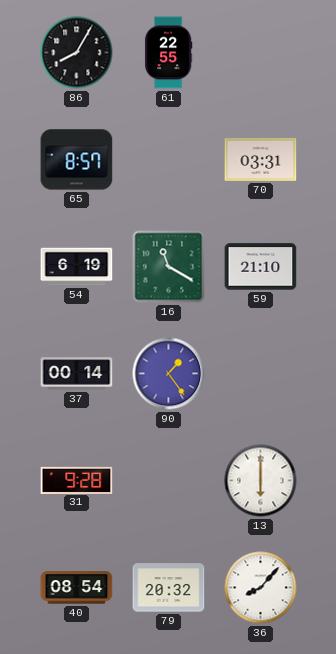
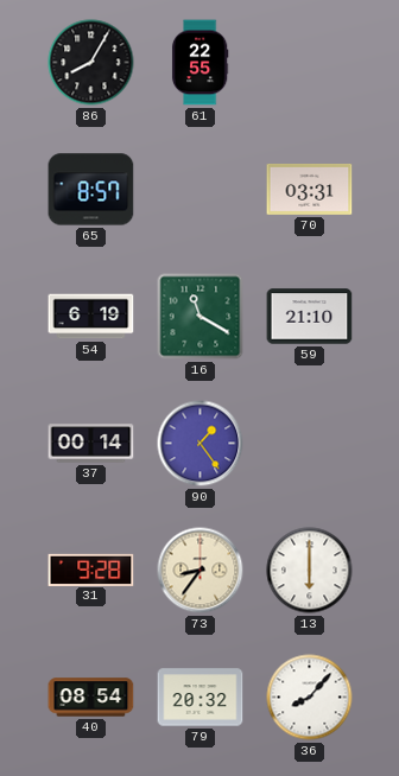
73: none -> 8:36
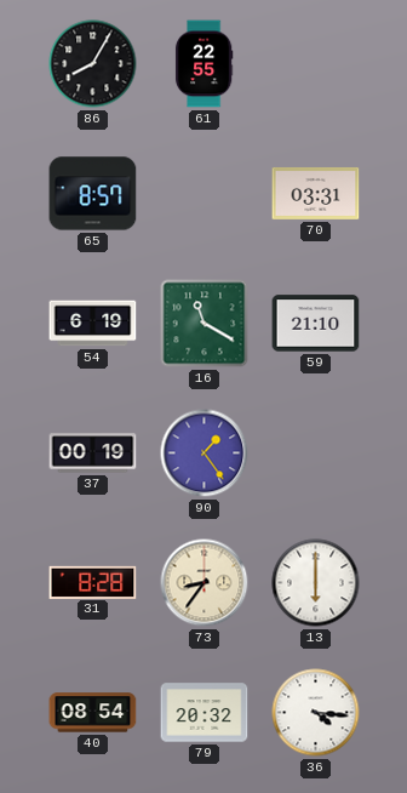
37: 00:14 -> 00:19
31: 9:28 -> 8:28
36: 8:07 -> 4:16
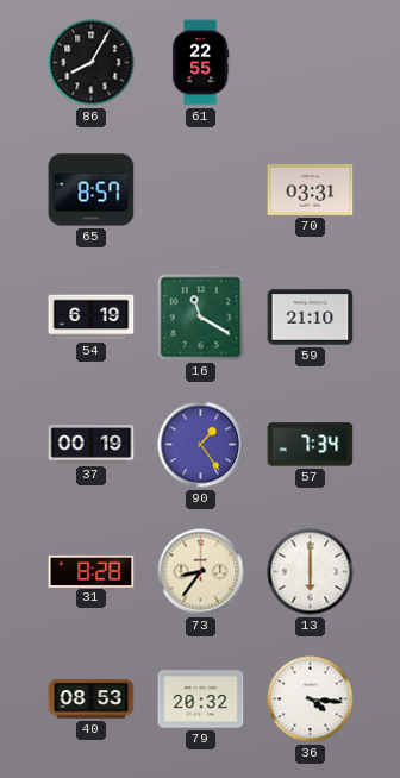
57: none -> 7:34
40: 08:54 -> 08:53
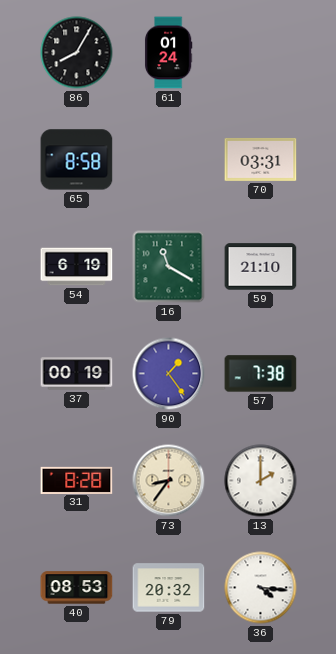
61: 22:55 -> 01:24
65: 8:57 -> 8:58
57: 7:34 -> 7:38
13: 6:00 -> 2:00
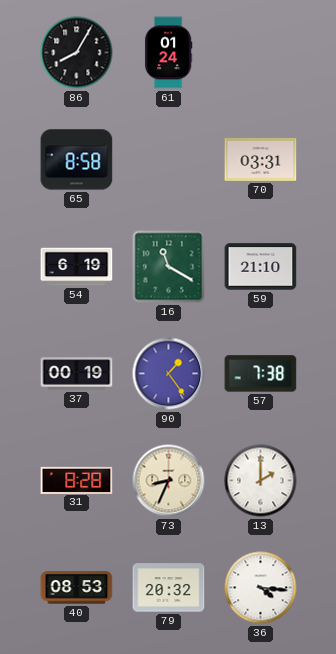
73: 8:36 -> 8:34
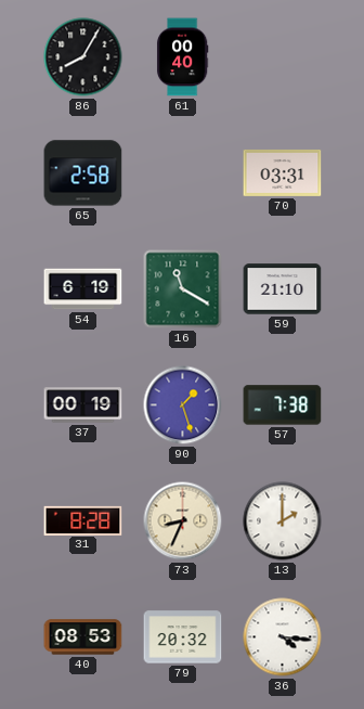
61: 01:24 -> 00:40
65: 8:58 -> 2:58
90: 1:24 -> 1:27
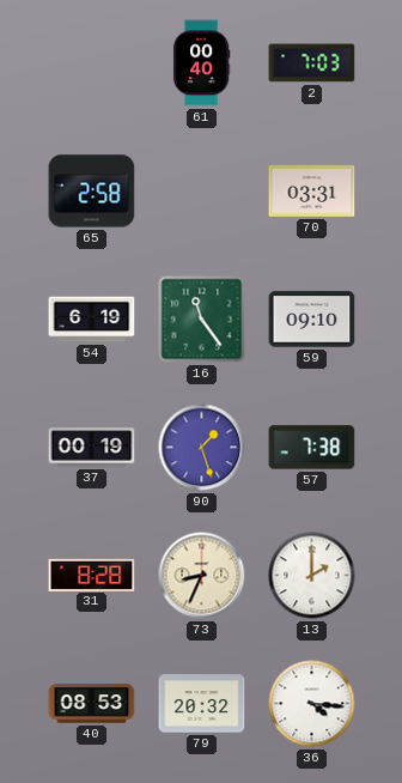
86: 8:05 -> none
2: none -> 7:03
16: 11:20 -> 11:24
59: 21:10 -> 09:10
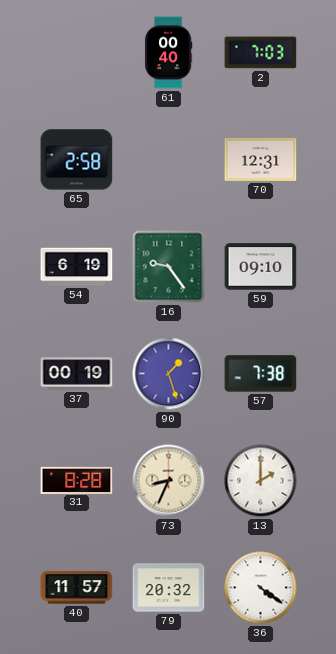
70: 03:31 -> 12:31
16: 11:24 -> 9:24
40: 08:53 -> 11:57
36: 4:16 -> 4:21
